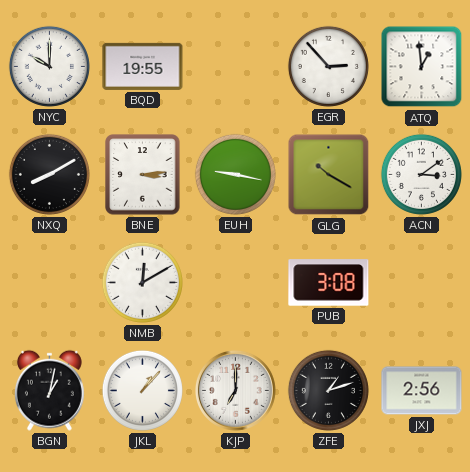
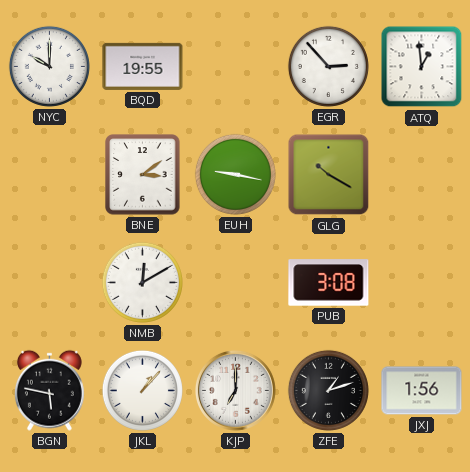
NXQ: 8:10 -> none
BNE: 3:14 -> 3:09
ACN: 3:09 -> none
BGN: 1:02 -> 5:47
JXJ: 2:56 -> 1:56
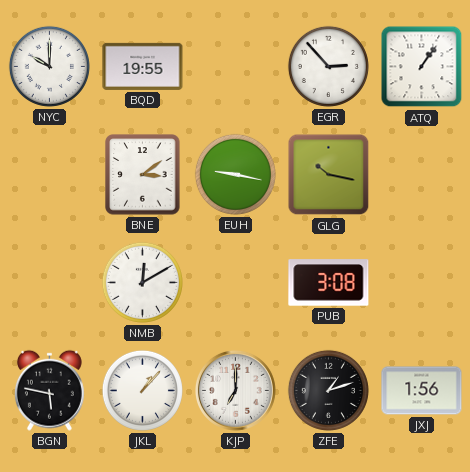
ATQ: 12:59 -> 1:06
GLG: 10:20 -> 10:17
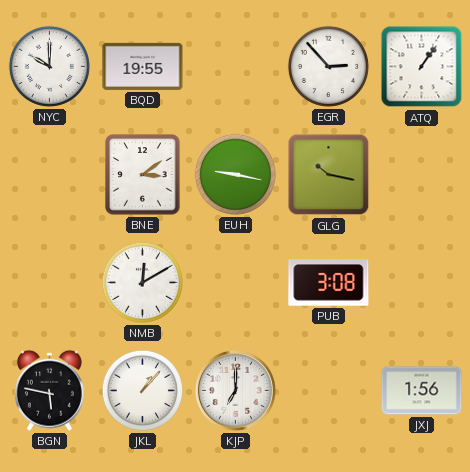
ZFE: 1:12 -> none
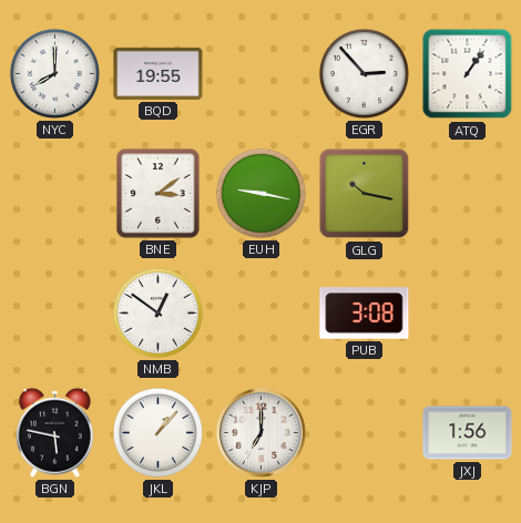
NYC: 10:00 -> 8:00
NMB: 12:10 -> 12:51
